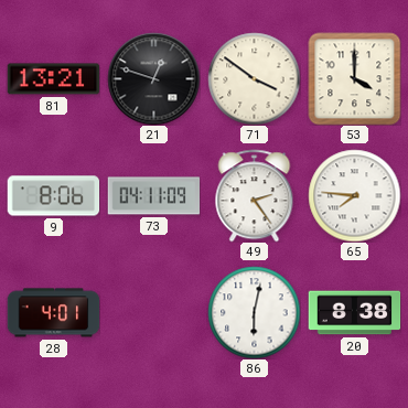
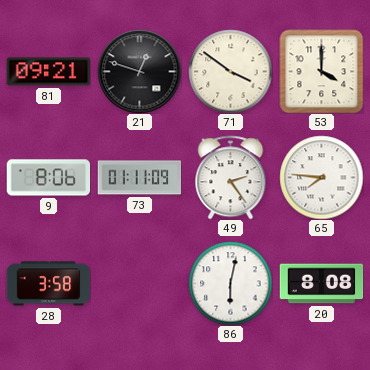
81: 13:21 -> 09:21
73: 04:11 -> 01:11
28: 4:01 -> 3:58
20: 8:38 -> 8:08
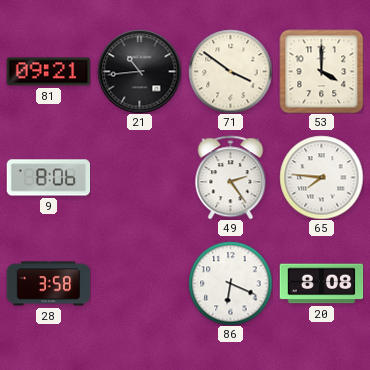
21: 12:48 -> 10:44
73: 01:11 -> none
86: 6:02 -> 6:19
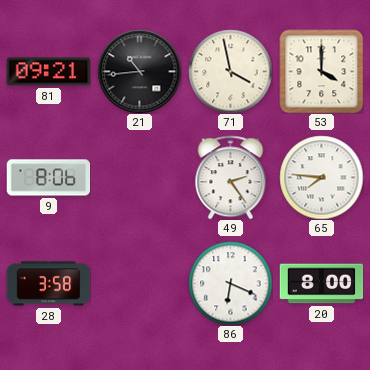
71: 3:51 -> 3:58
20: 8:08 -> 8:00
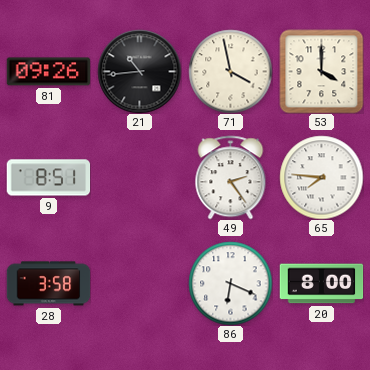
81: 09:21 -> 09:26
9: 8:06 -> 8:51
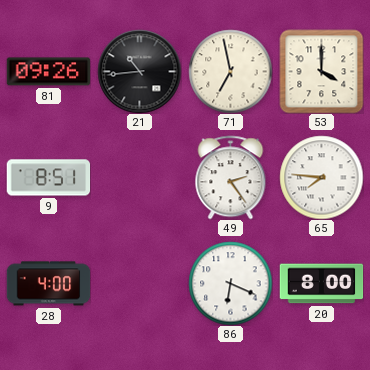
71: 3:58 -> 6:58
28: 3:58 -> 4:00
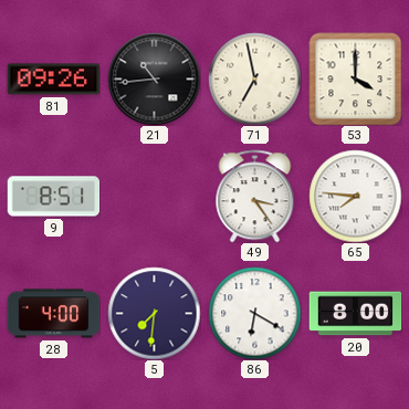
49: 2:24 -> 3:24
5: none -> 7:31
86: 6:19 -> 6:20
